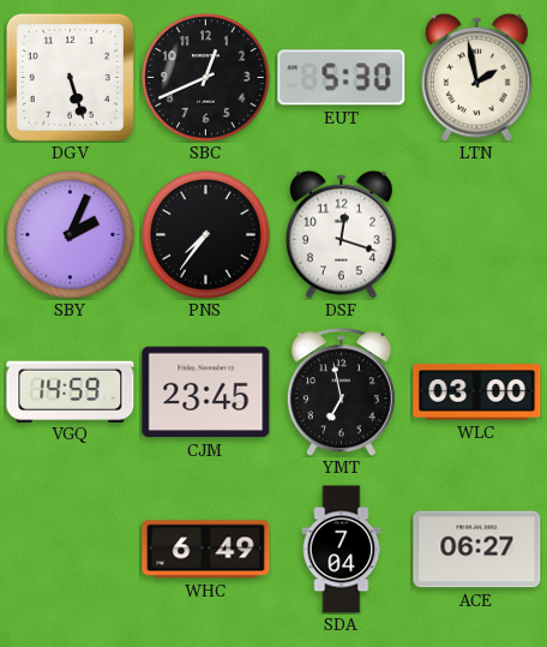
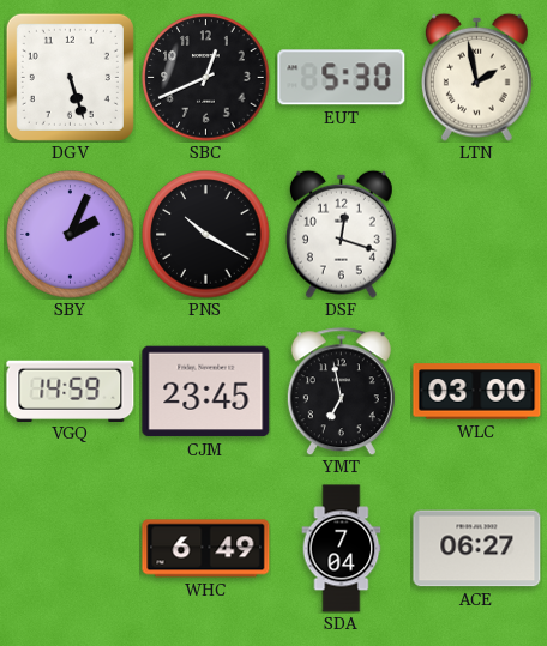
PNS: 7:36 -> 10:20
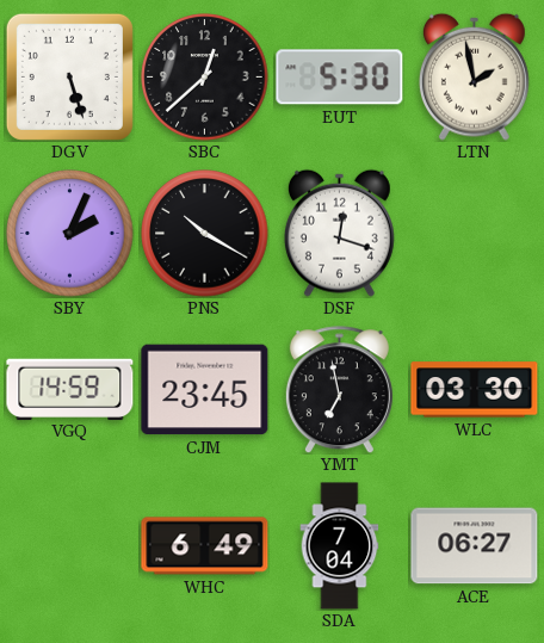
SBC: 12:41 -> 12:38
WLC: 03:00 -> 03:30
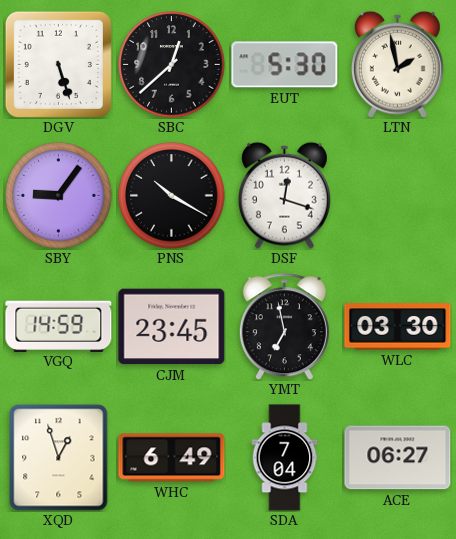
SBY: 2:04 -> 9:06
XQD: none -> 12:57
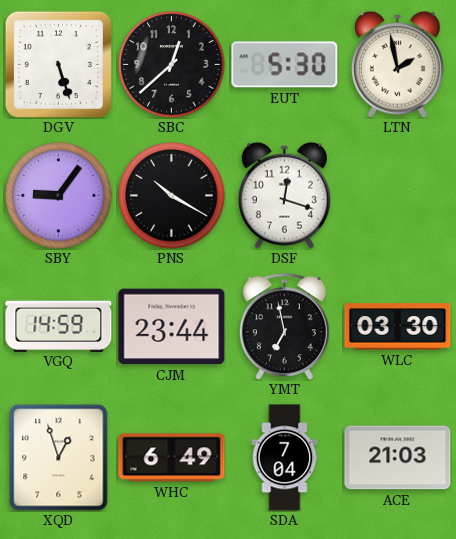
CJM: 23:45 -> 23:44
ACE: 06:27 -> 21:03
